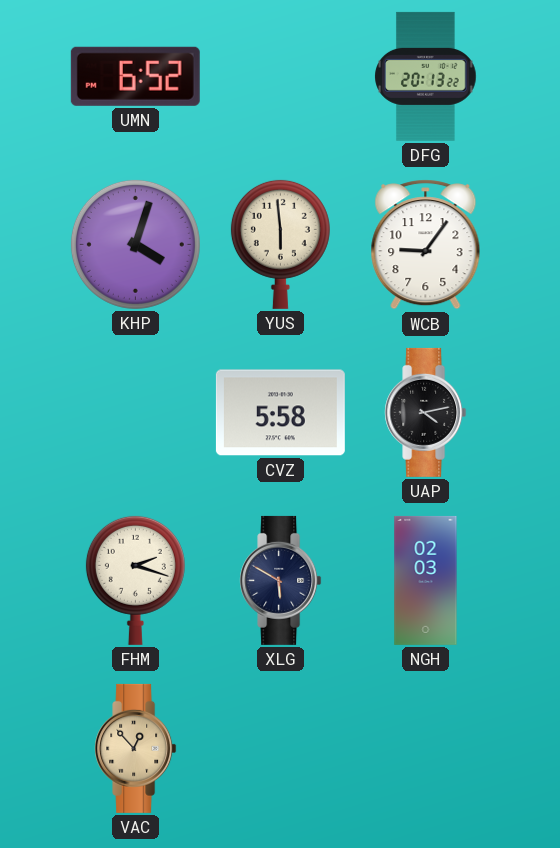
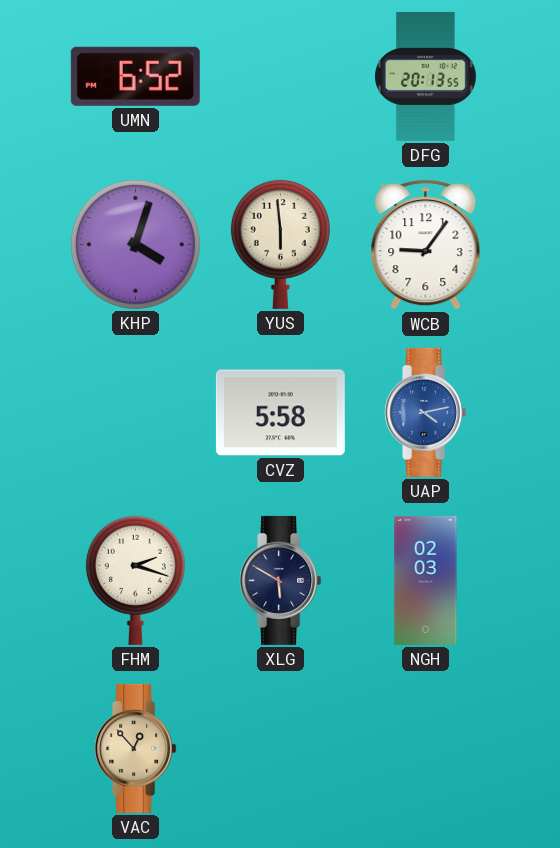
DFG: 20:13:22 -> 20:13:55
UAP dial: black -> blue
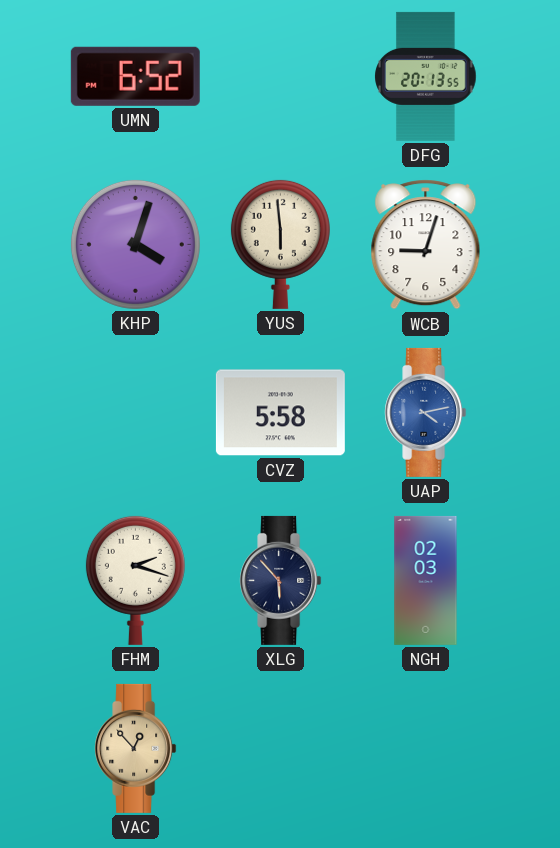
WCB: 9:06 -> 9:03
XLG: 5:50 -> 5:53
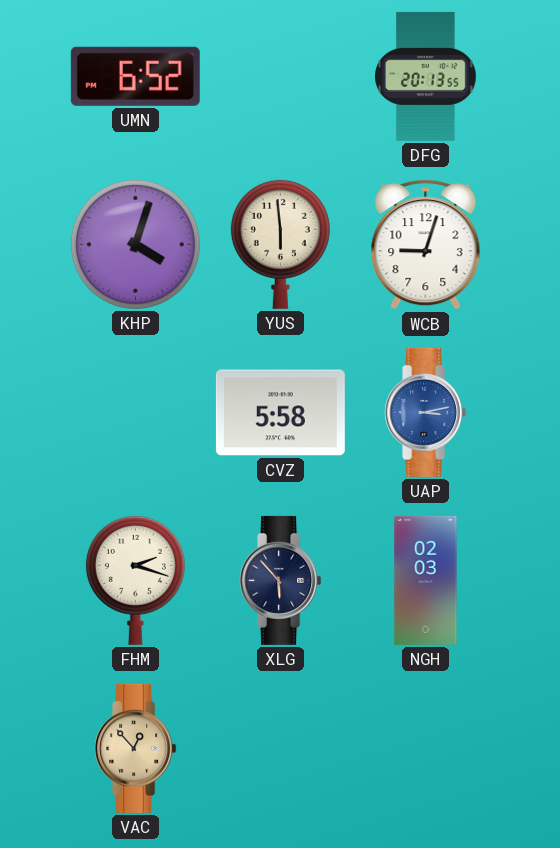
UAP: 4:13 -> 3:13
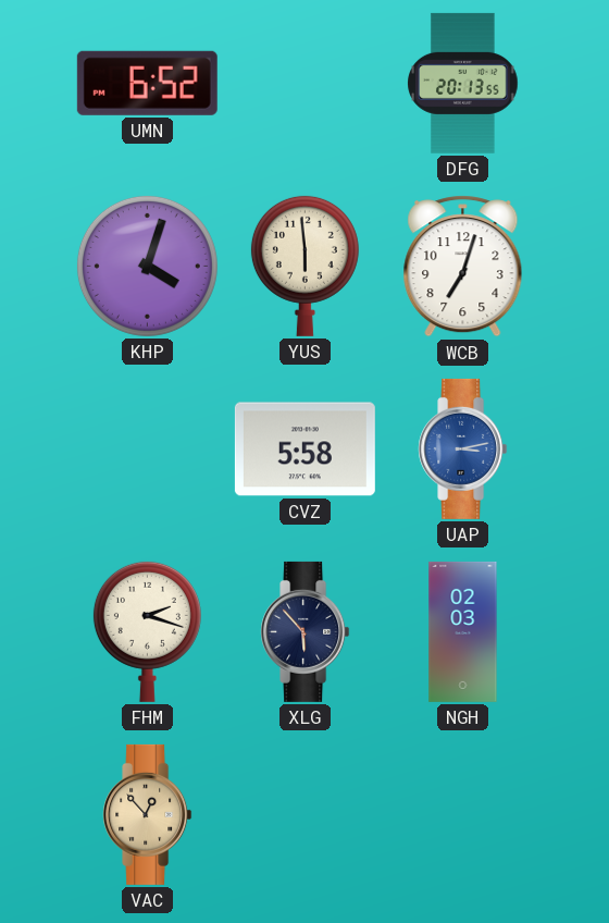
WCB: 9:03 -> 7:03
